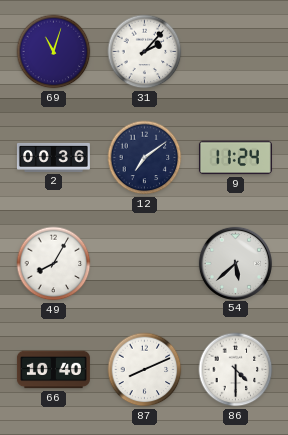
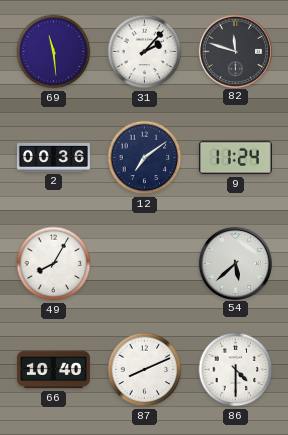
69: 11:03 -> 11:29
82: none -> 11:48
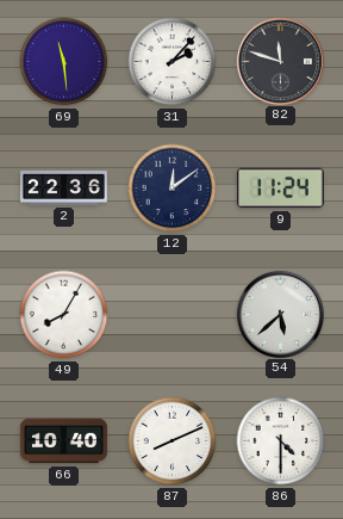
2: 00:36 -> 22:36
12: 7:09 -> 12:09
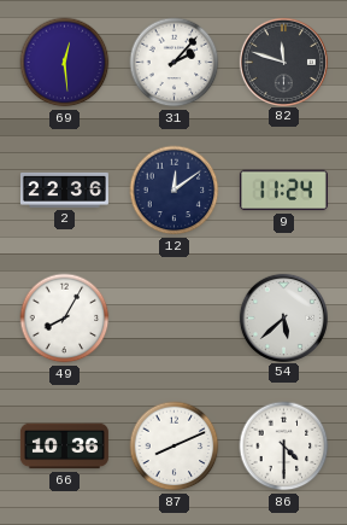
69: 11:29 -> 12:29
66: 10:40 -> 10:36
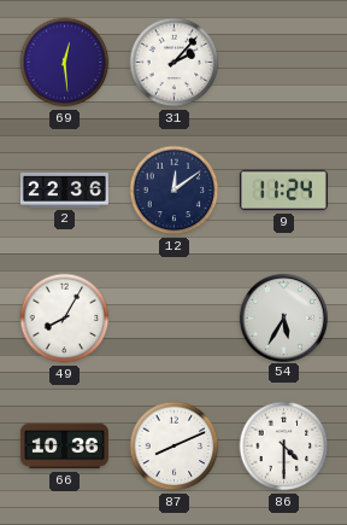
82: 11:48 -> none
54: 5:38 -> 5:35
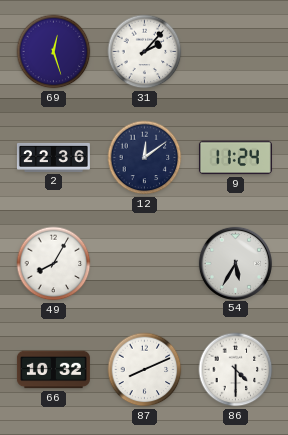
69: 12:29 -> 12:27
66: 10:36 -> 10:32
